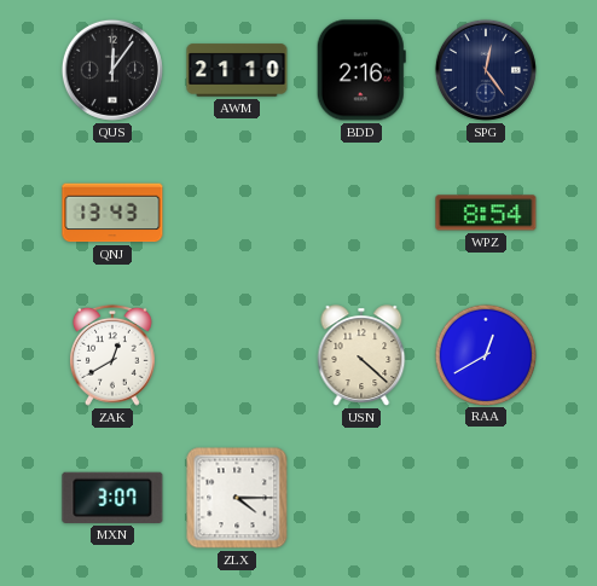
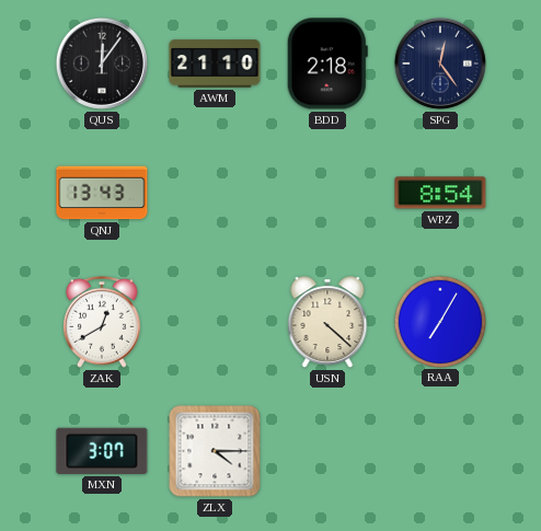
BDD: 2:16 -> 2:18
RAA: 12:40 -> 7:05
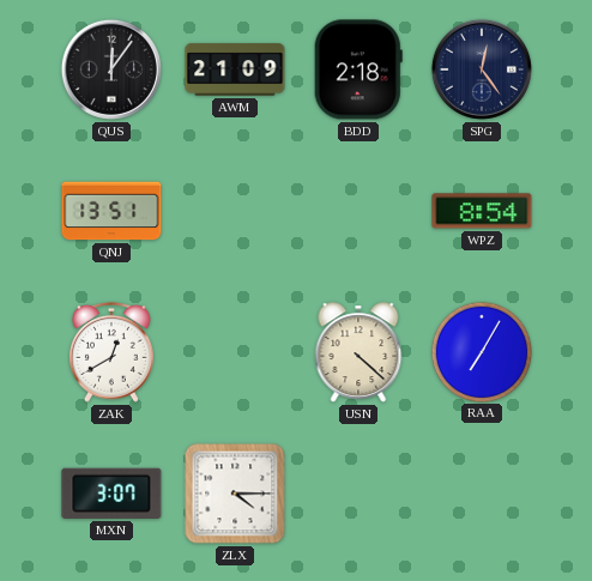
AWM: 21:10 -> 21:09
QNJ: 13:43 -> 13:51
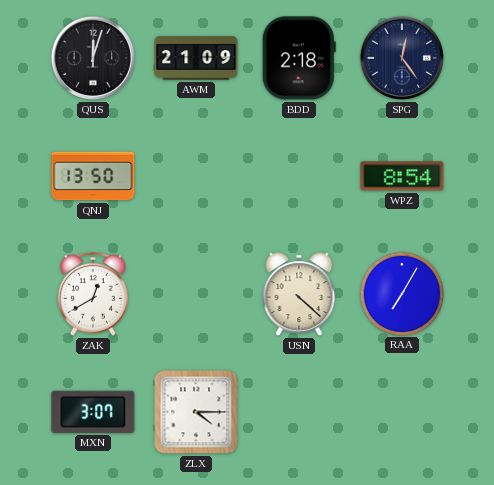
QUS: 12:06 -> 12:03
QNJ: 13:51 -> 13:50
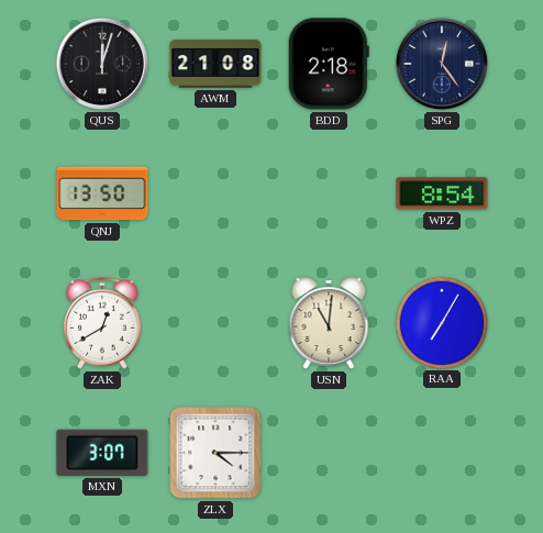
AWM: 21:09 -> 21:08
USN: 4:22 -> 11:01
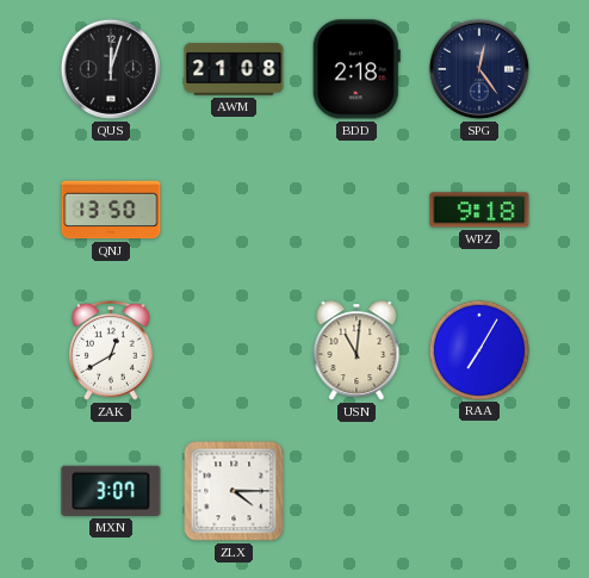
WPZ: 8:54 -> 9:18
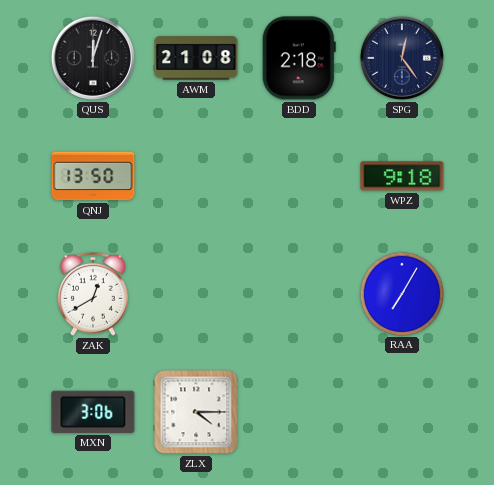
USN: 11:01 -> none
MXN: 3:07 -> 3:06
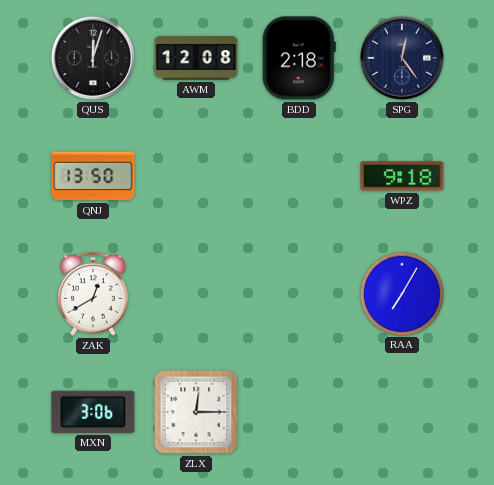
AWM: 21:08 -> 12:08
ZLX: 4:15 -> 12:15
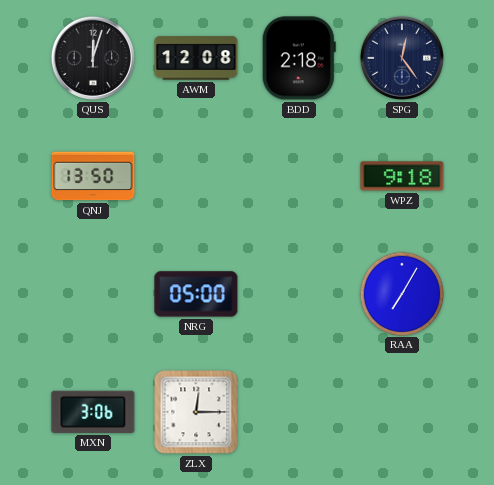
ZAK: 12:40 -> none
NRG: none -> 05:00
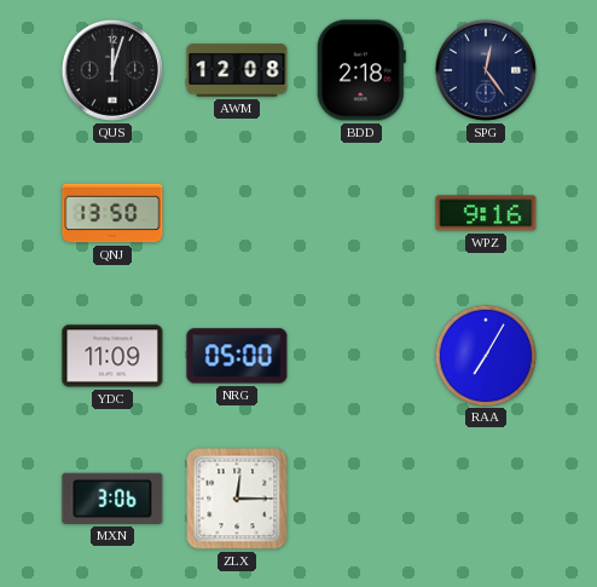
WPZ: 9:18 -> 9:16
YDC: none -> 11:09
